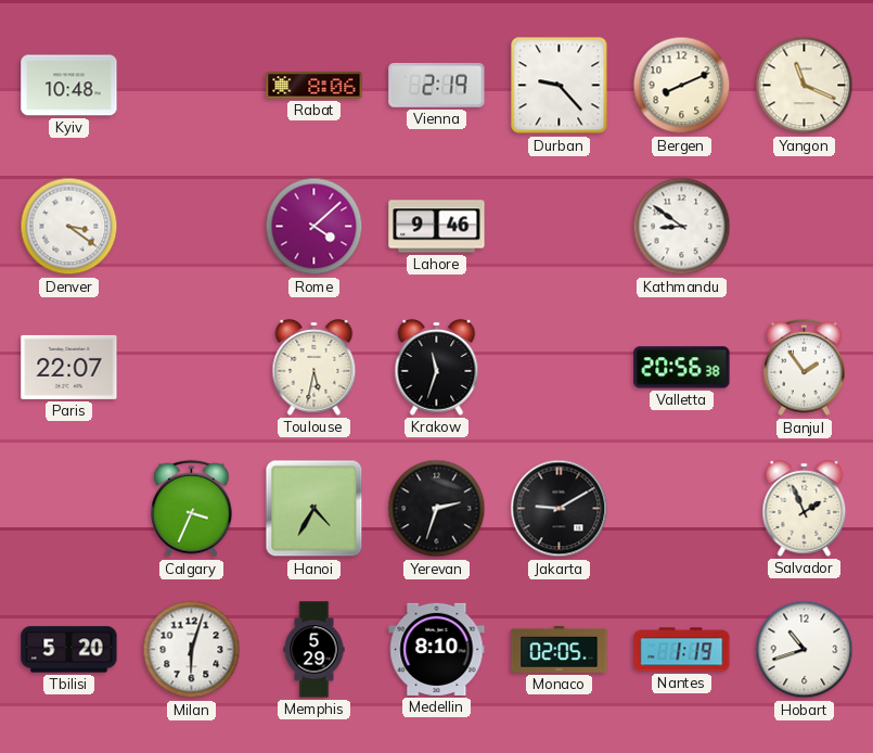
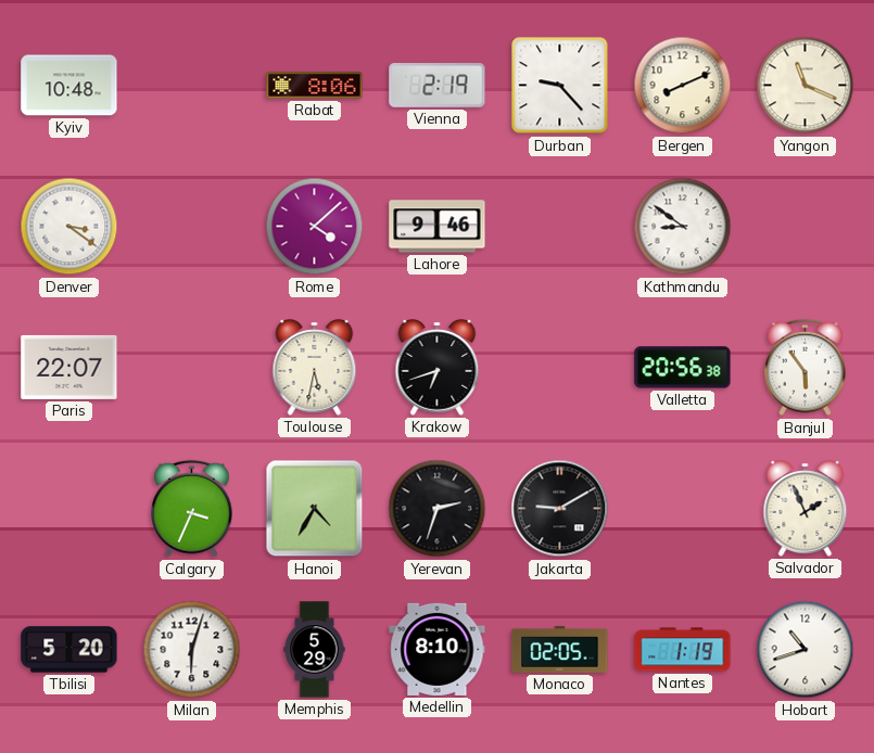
Krakow: 11:33 -> 6:42
Banjul: 1:54 -> 5:54
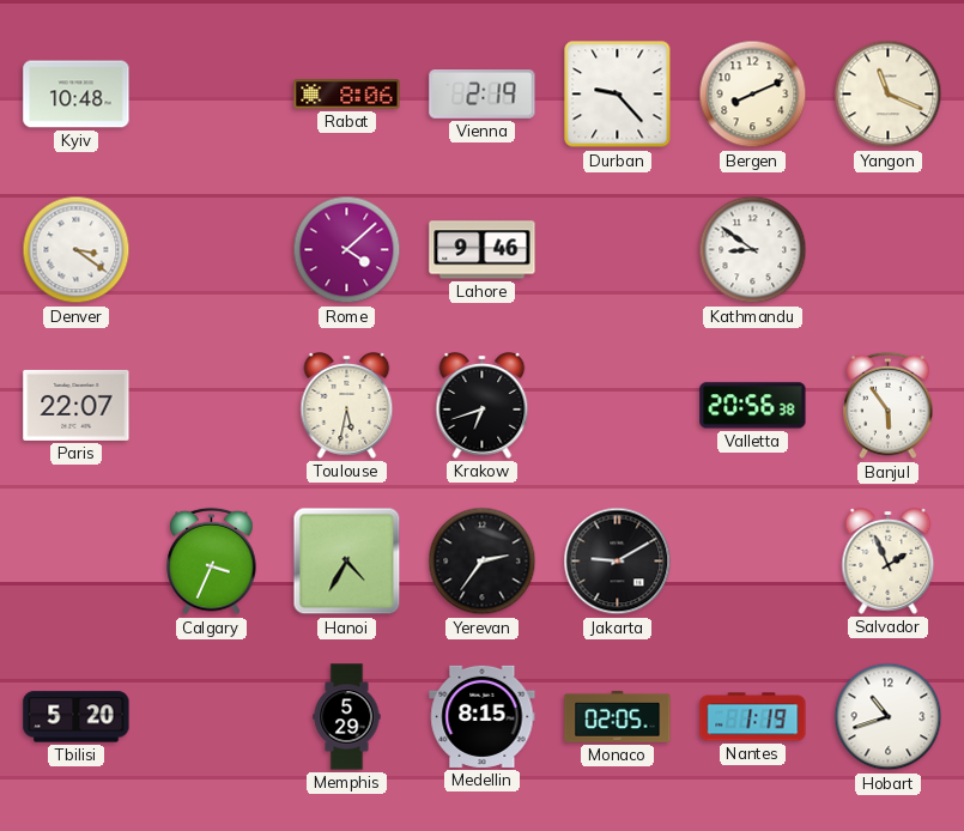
Yerevan: 2:33 -> 2:36
Milan: 6:03 -> none
Medellin: 8:10 -> 8:15
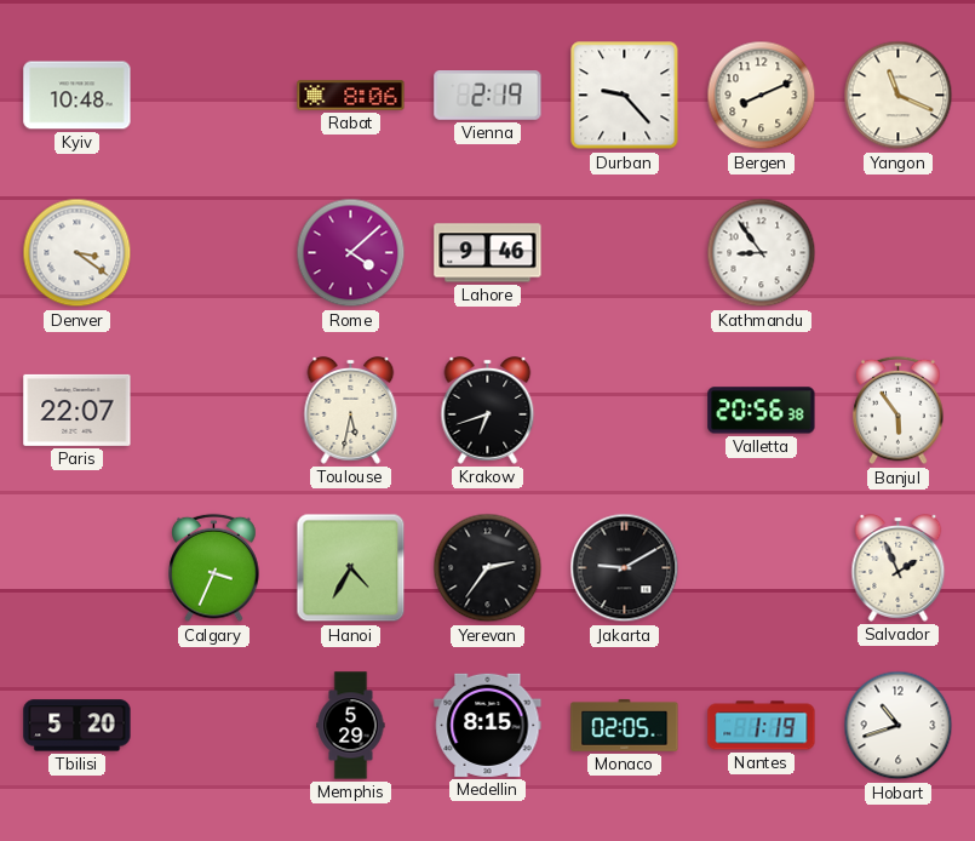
Kathmandu: 8:51 -> 8:54
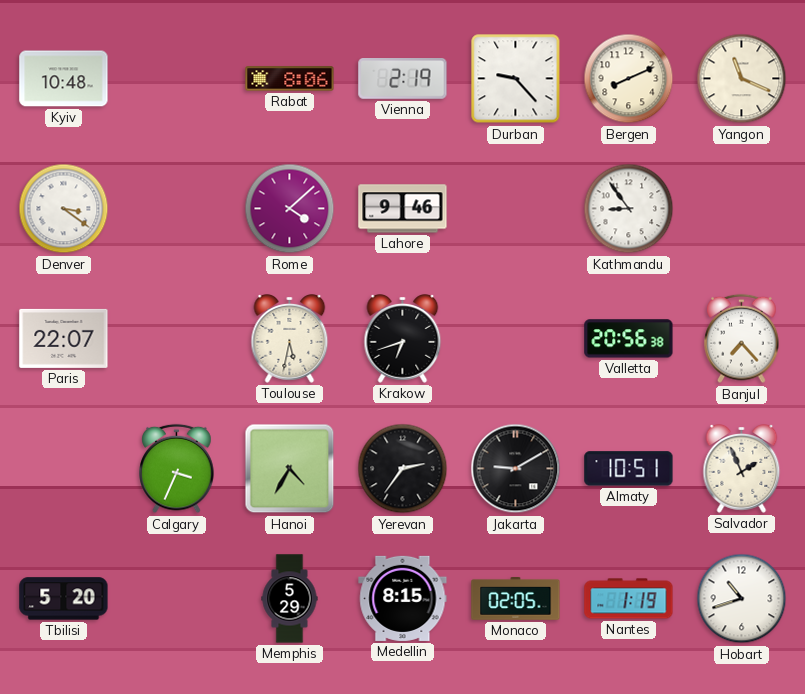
Banjul: 5:54 -> 7:23
Almaty: none -> 10:51
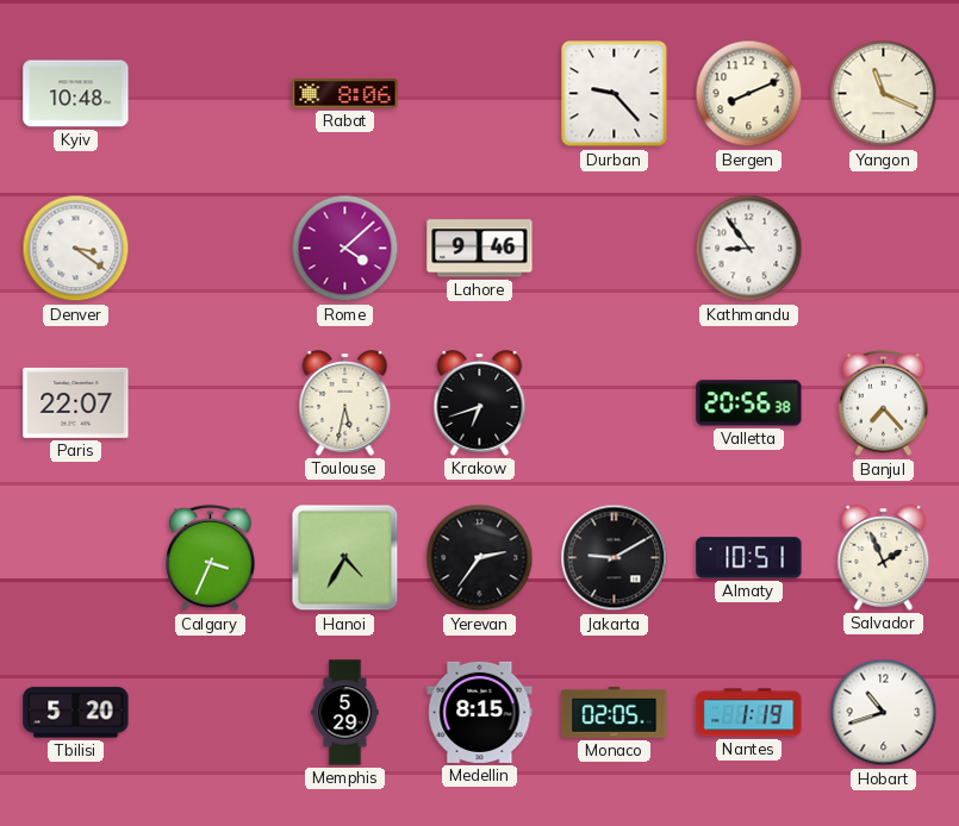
Vienna: 2:19 -> none
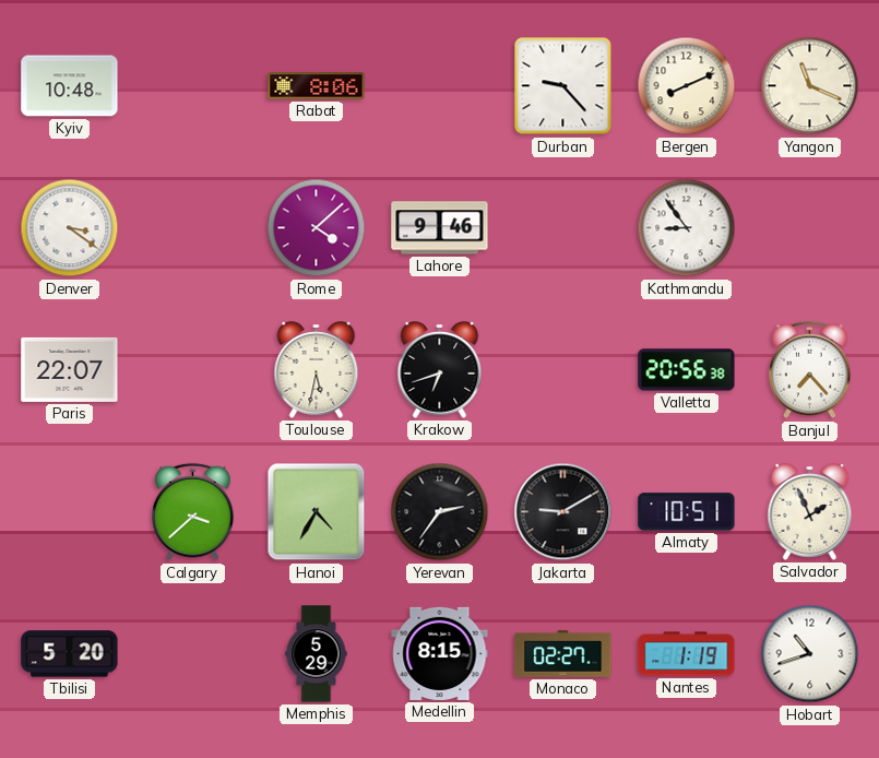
Calgary: 3:34 -> 3:38
Monaco: 02:05 -> 02:27
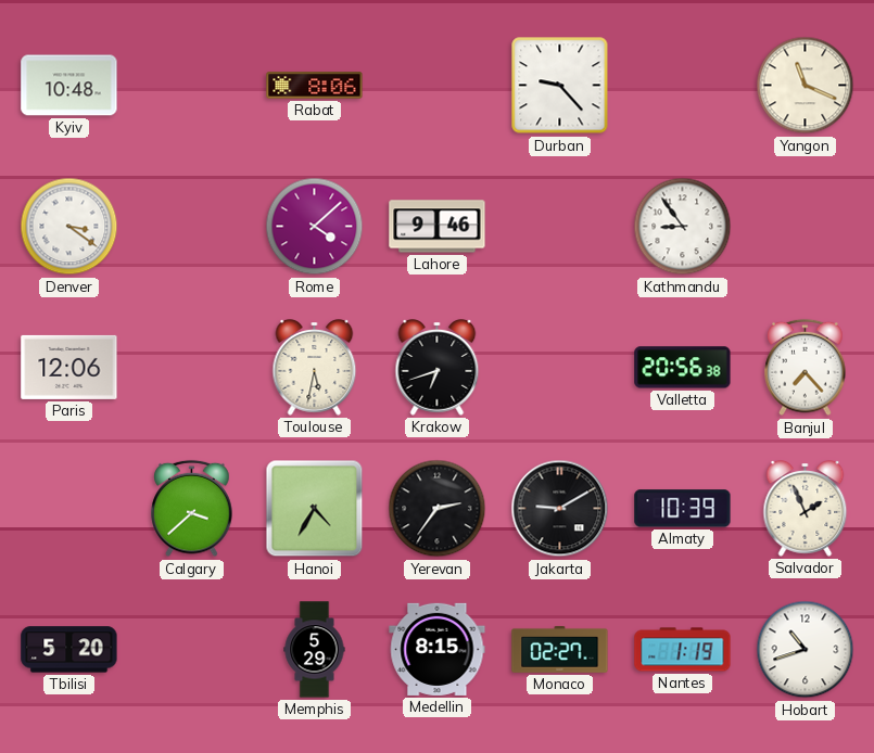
Bergen: 8:11 -> none
Paris: 22:07 -> 12:06
Almaty: 10:51 -> 10:39
